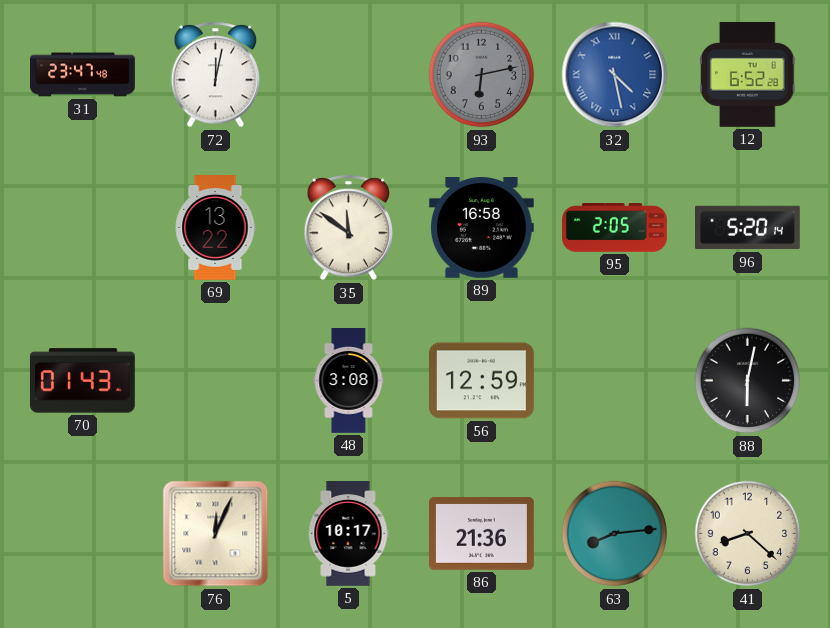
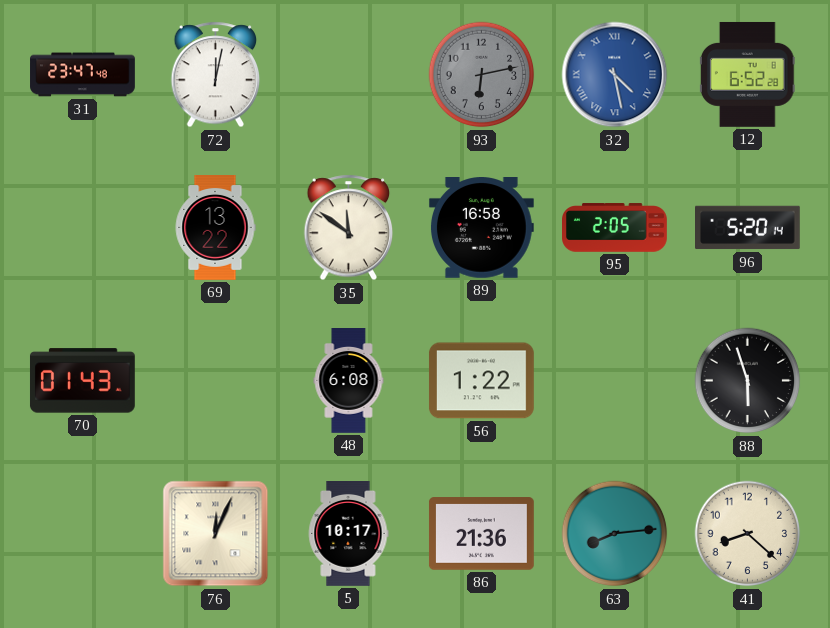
48: 3:08 -> 6:08
56: 12:59 -> 1:22
88: 6:02 -> 5:57
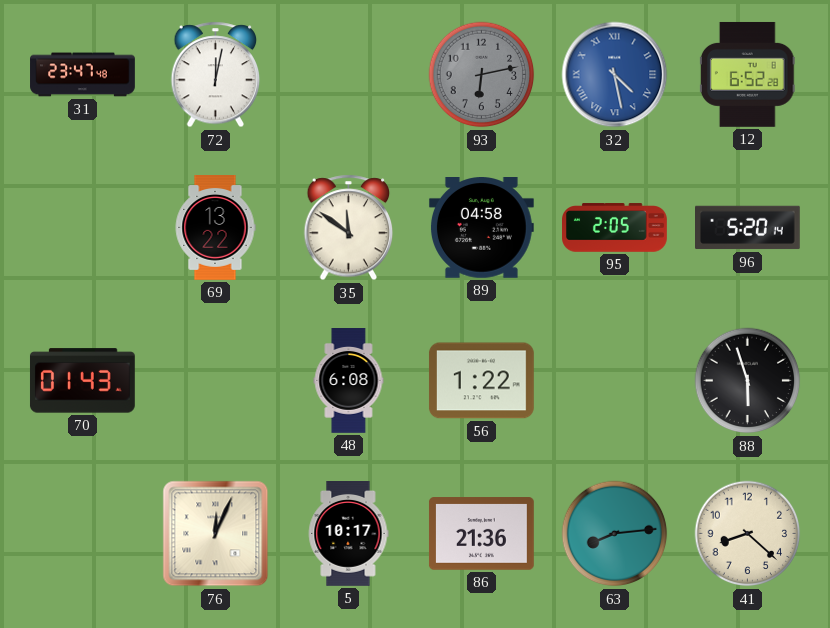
89: 16:58 -> 04:58
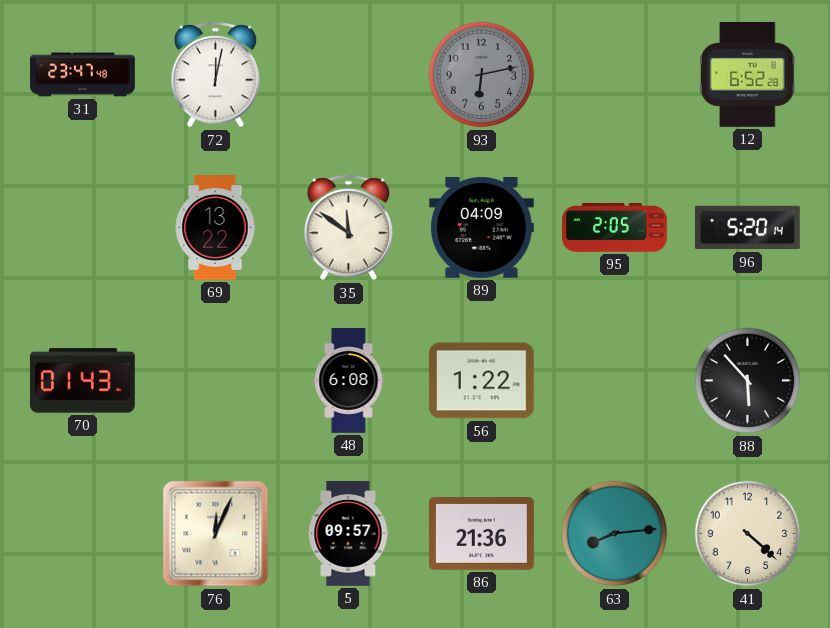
32: 4:28 -> none
89: 04:58 -> 04:09
88: 5:57 -> 5:53
5: 10:17 -> 09:57
41: 8:22 -> 4:22
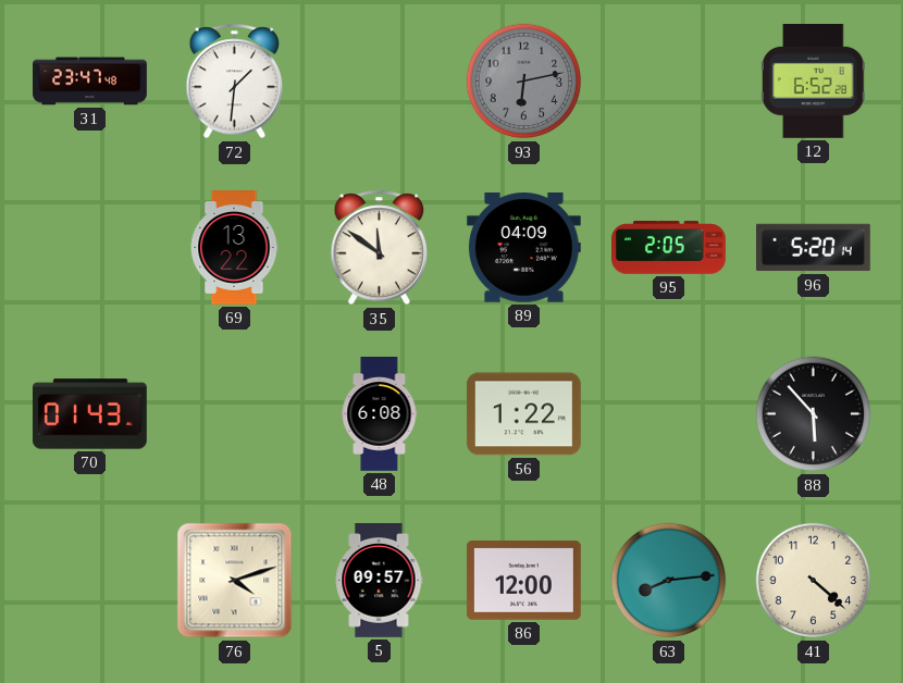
72: 12:02 -> 1:31
76: 12:04 -> 4:12
86: 21:36 -> 12:00
